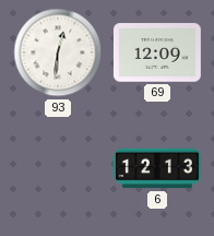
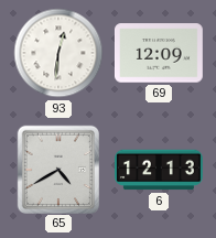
65: none -> 4:40
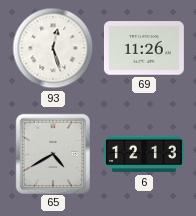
93: 12:31 -> 12:27
69: 12:09 -> 11:26
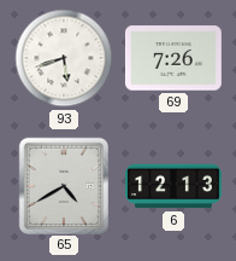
93: 12:27 -> 5:42
69: 11:26 -> 7:26
